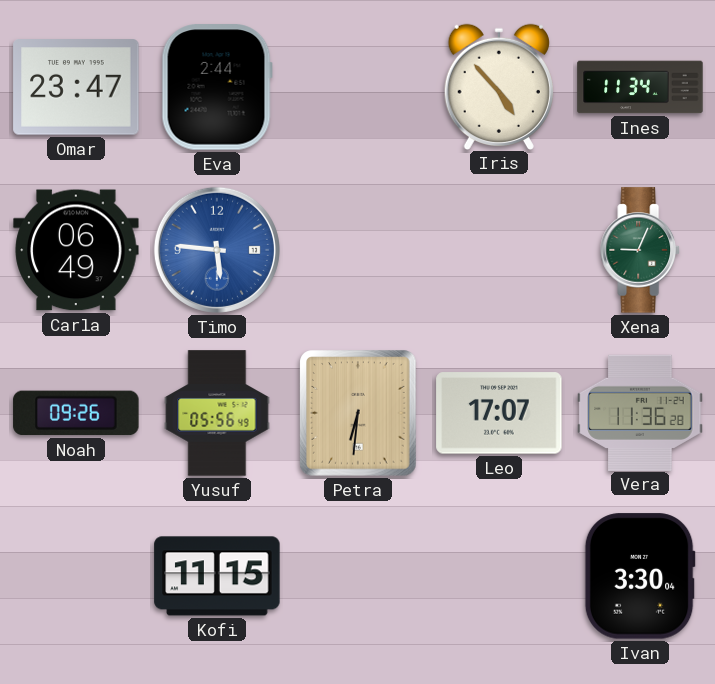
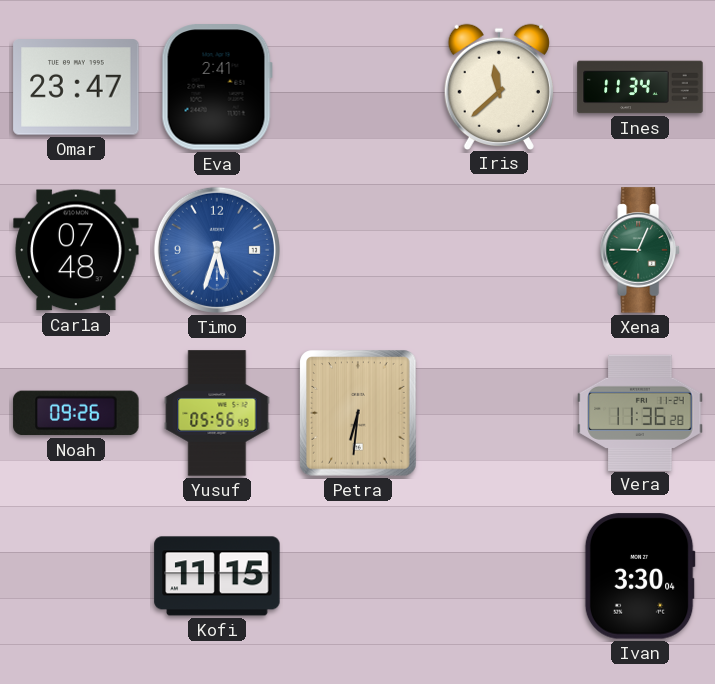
Eva: 2:44 -> 2:41
Iris: 4:53 -> 11:38
Carla: 06:49 -> 07:48
Timo: 5:46 -> 5:33
Leo: 17:07 -> none
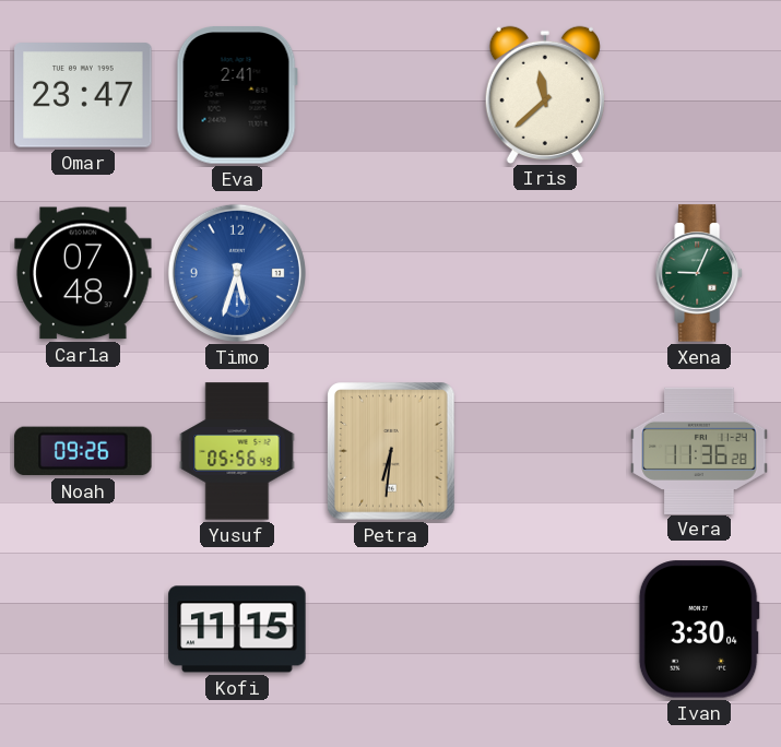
Ines: 11:34 -> none
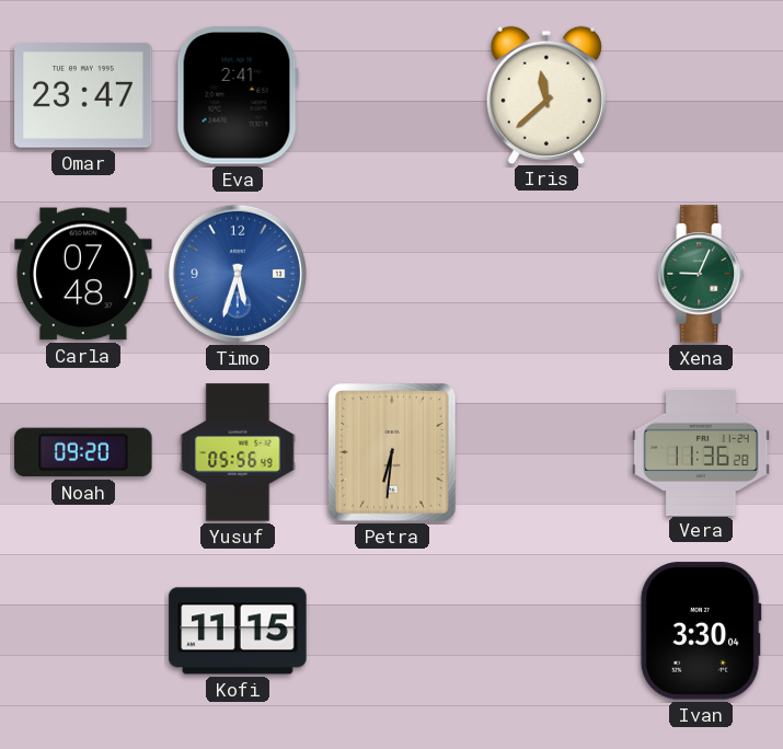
Noah: 09:26 -> 09:20
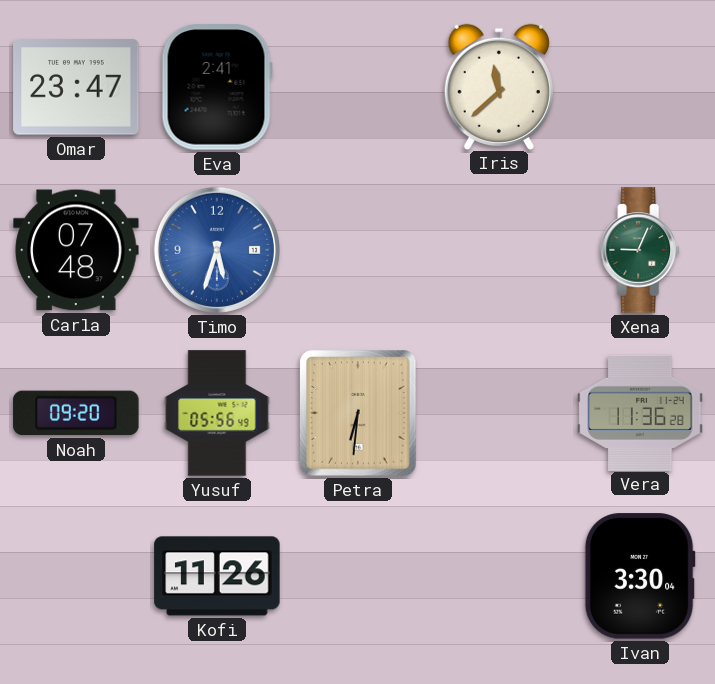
Kofi: 11:15 -> 11:26
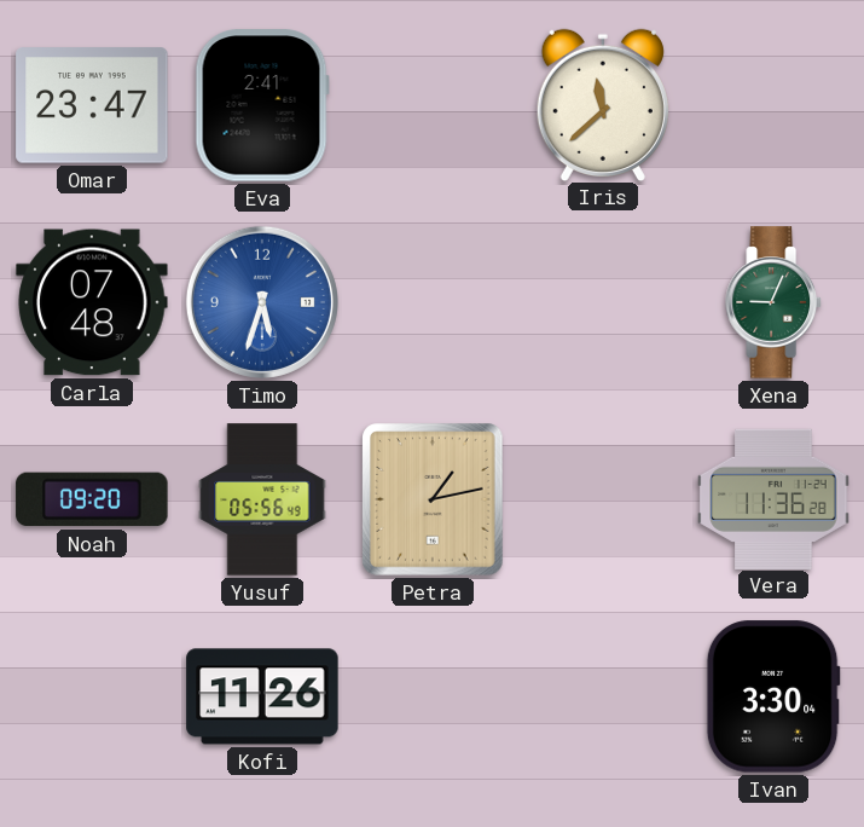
Petra: 6:31 -> 1:13
